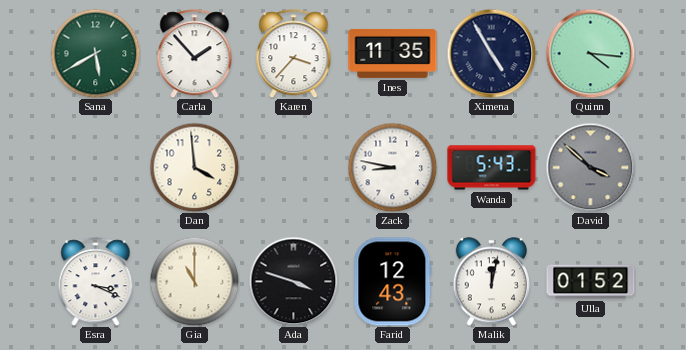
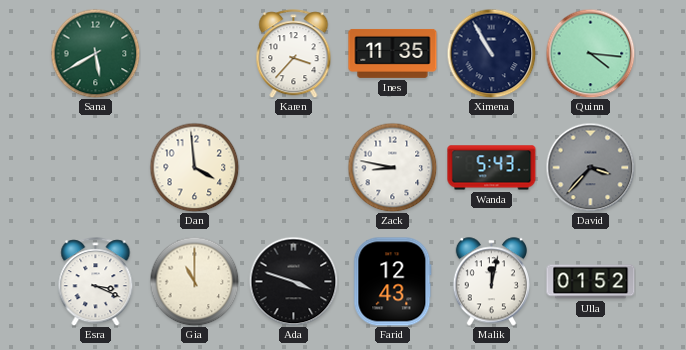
Carla: 1:53 -> none
Ximena: 4:55 -> 10:55
David: 3:52 -> 3:37
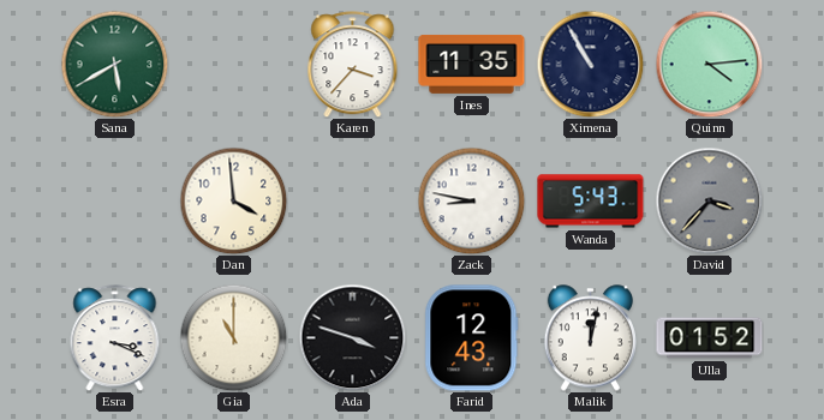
Quinn: 4:16 -> 4:14
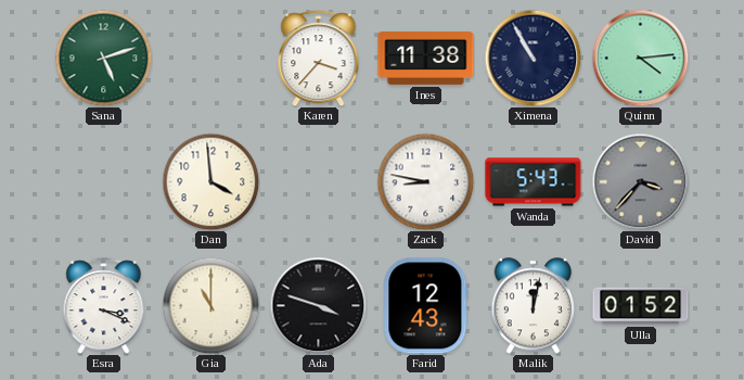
Sana: 5:40 -> 5:12
Ines: 11:35 -> 11:38
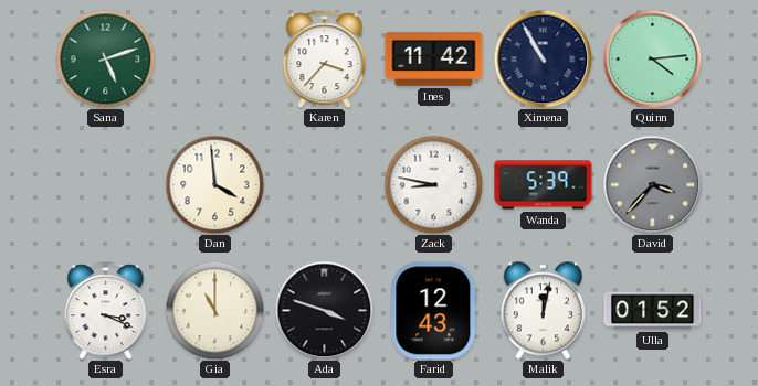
Ines: 11:38 -> 11:42
Wanda: 5:43 -> 5:39
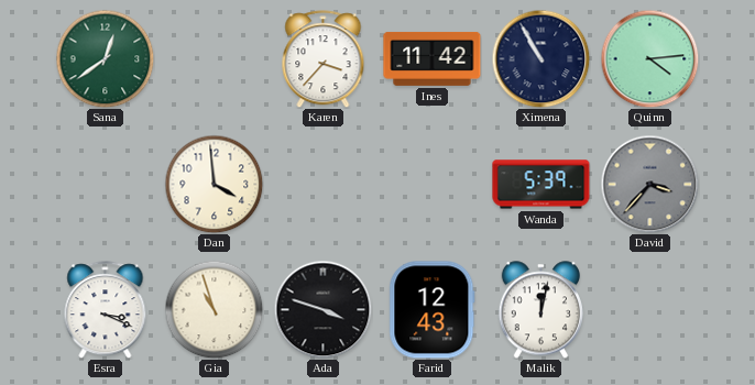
Sana: 5:12 -> 12:39
Zack: 8:47 -> none
Gia: 11:00 -> 10:57
Ulla: 01:52 -> none
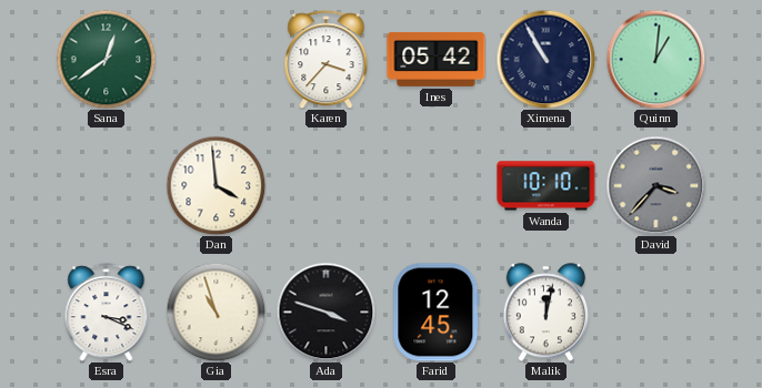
Ines: 11:42 -> 05:42
Quinn: 4:14 -> 1:01
Wanda: 5:39 -> 10:10
Farid: 12:43 -> 12:45
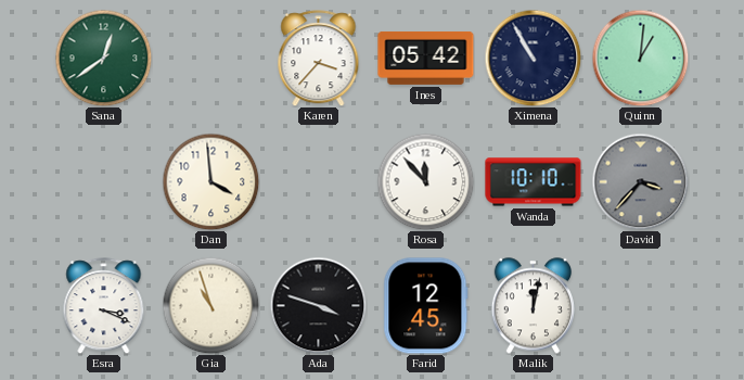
Rosa: none -> 11:53
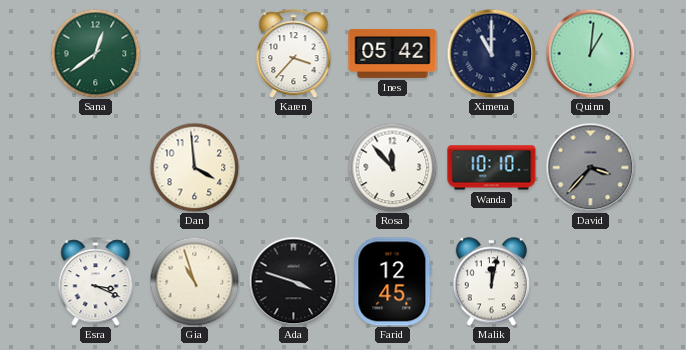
Ximena: 10:55 -> 11:00
